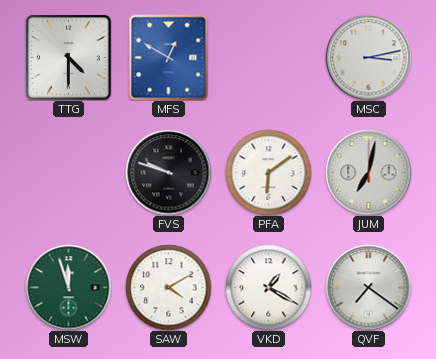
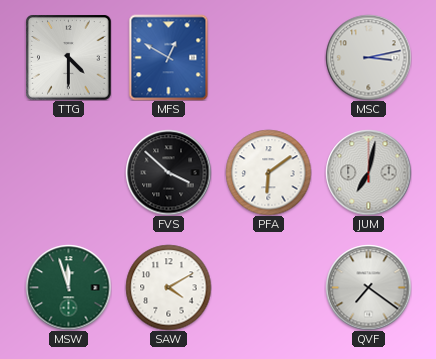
FVS: 9:48 -> 3:52
VKD: 1:20 -> none
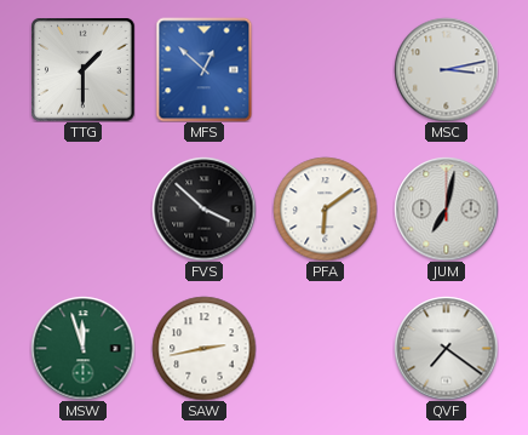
TTG: 4:30 -> 1:30
MFS: 12:50 -> 12:52
SAW: 4:10 -> 2:43
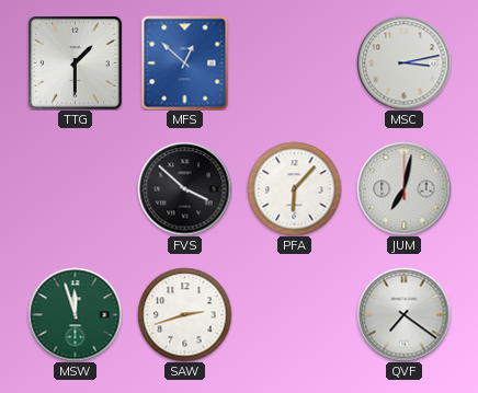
PFA: 6:09 -> 6:07
SAW: 2:43 -> 2:42
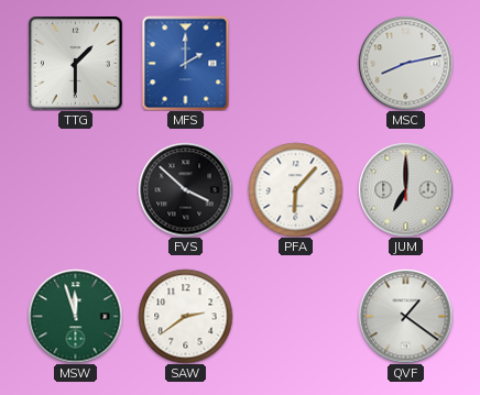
MFS: 12:52 -> 2:00
MSC: 3:13 -> 8:13
JUM: 7:02 -> 7:00
SAW: 2:42 -> 2:39
QVF: 7:21 -> 1:21
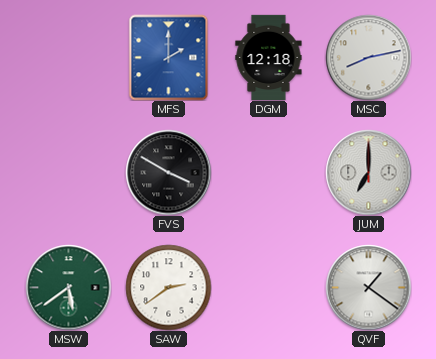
TTG: 1:30 -> none
DGM: none -> 12:18
FVS: 3:52 -> 3:50
PFA: 6:07 -> none
MSW: 11:57 -> 5:39
